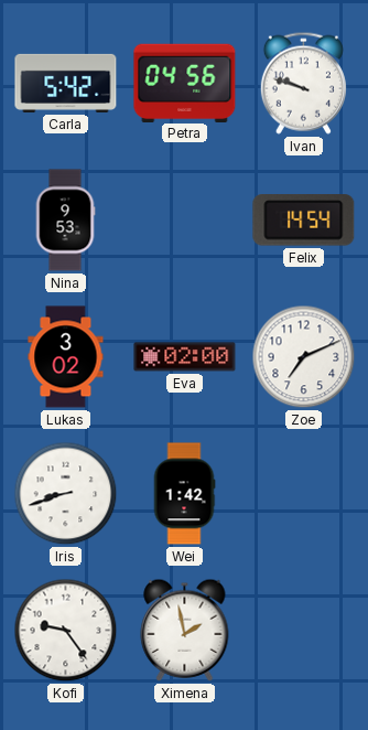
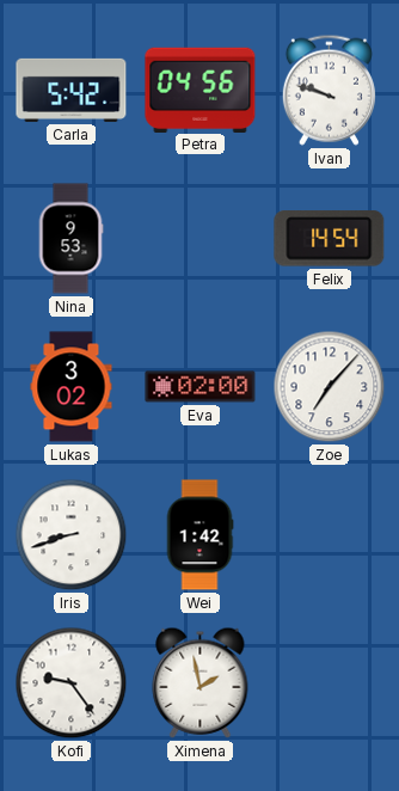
Zoe: 7:11 -> 7:07
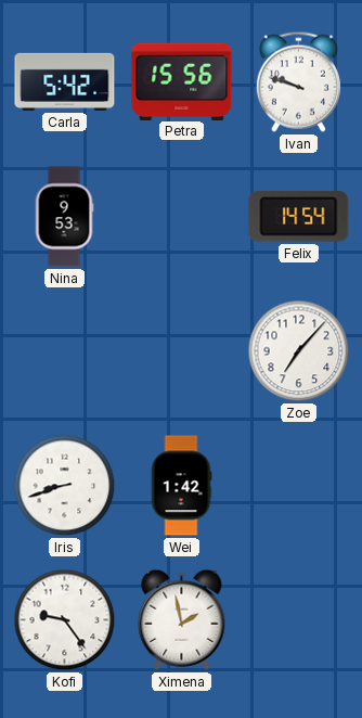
Petra: 04:56 -> 15:56
Lukas: 3:02 -> none
Eva: 02:00 -> none
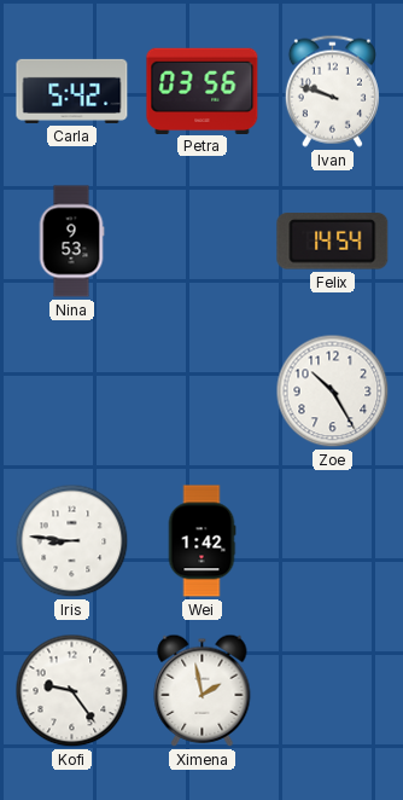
Petra: 15:56 -> 03:56
Zoe: 7:07 -> 10:25
Iris: 8:42 -> 8:46
